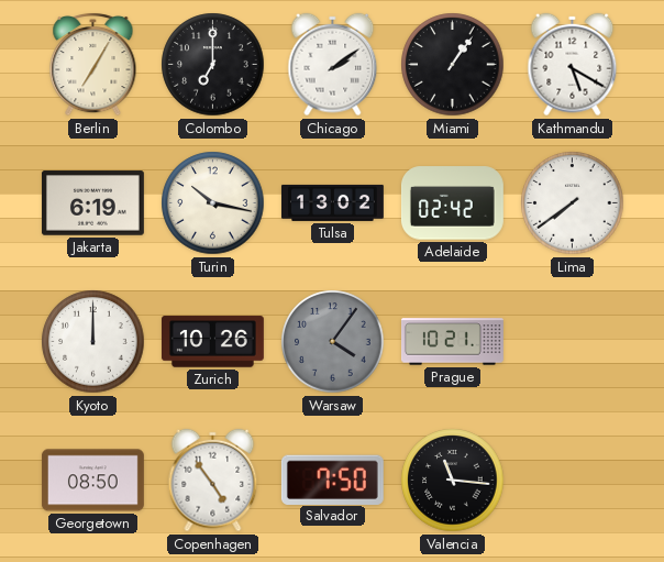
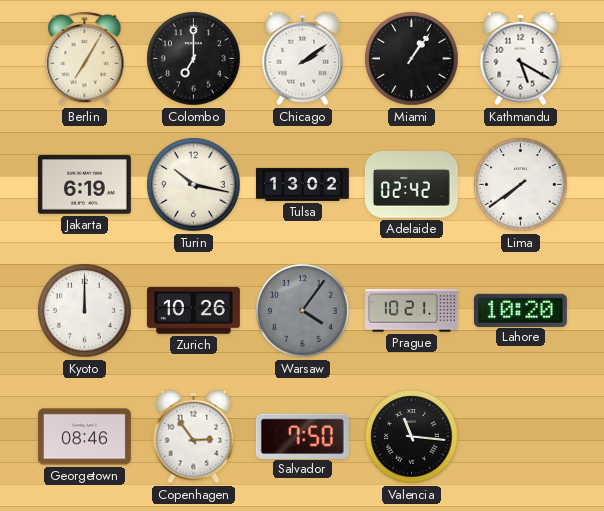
Lahore: none -> 10:20
Georgetown: 08:50 -> 08:46
Copenhagen: 4:54 -> 2:54
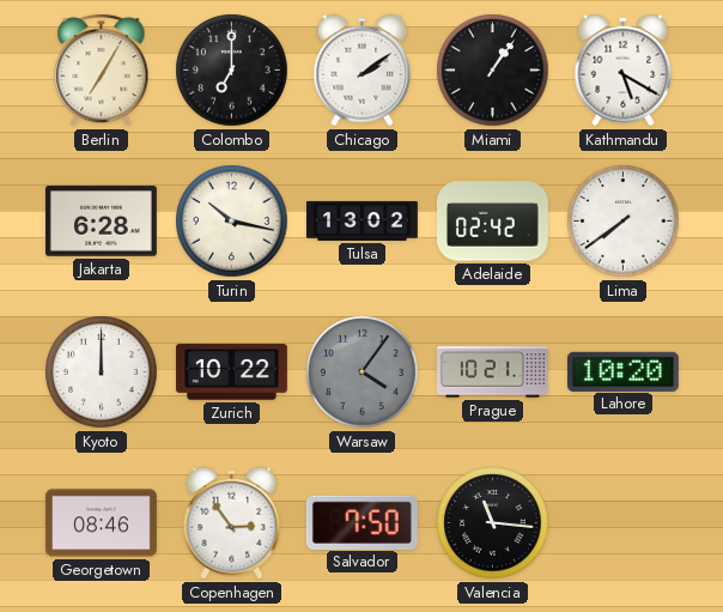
Jakarta: 6:19 -> 6:28
Zurich: 10:26 -> 10:22
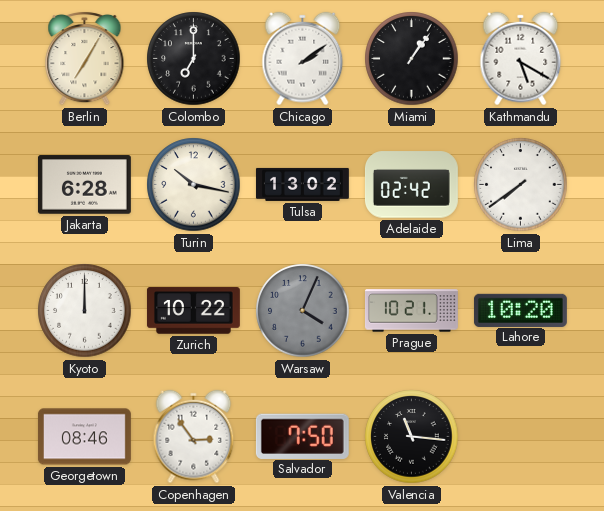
Warsaw: 4:06 -> 4:04
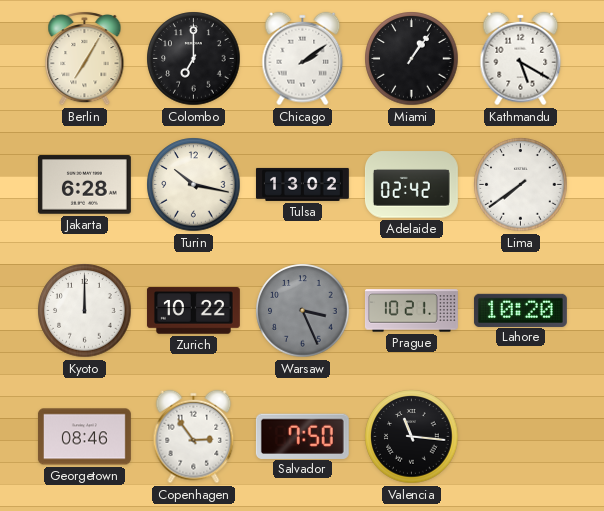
Warsaw: 4:04 -> 3:26
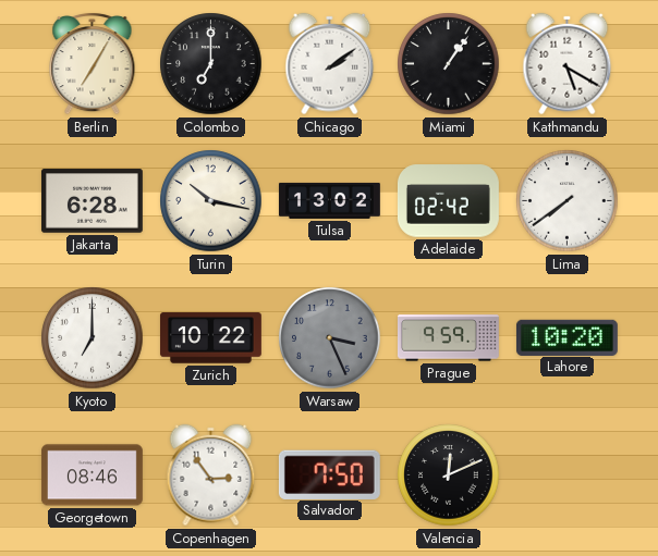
Kyoto: 12:00 -> 7:00
Prague: 10:21 -> 9:59
Valencia: 11:16 -> 12:11
